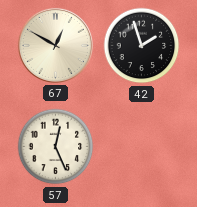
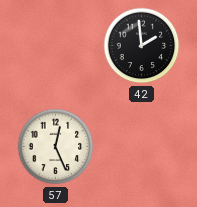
67: 12:50 -> none
42: 1:57 -> 1:59
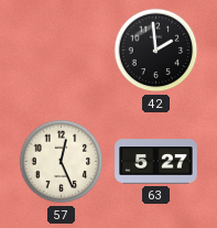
63: none -> 5:27
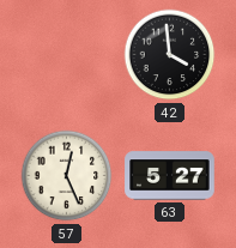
42: 1:59 -> 3:59
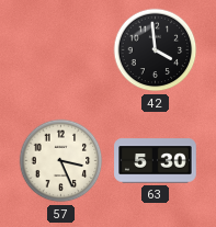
57: 12:26 -> 3:26
63: 5:27 -> 5:30
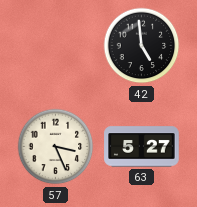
42: 3:59 -> 4:59
63: 5:30 -> 5:27
